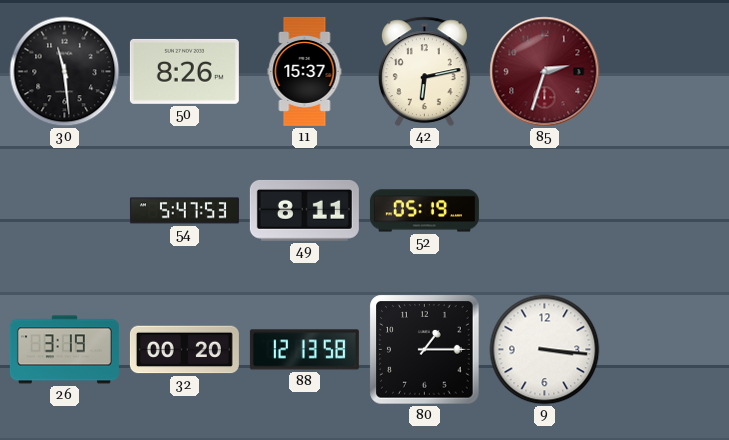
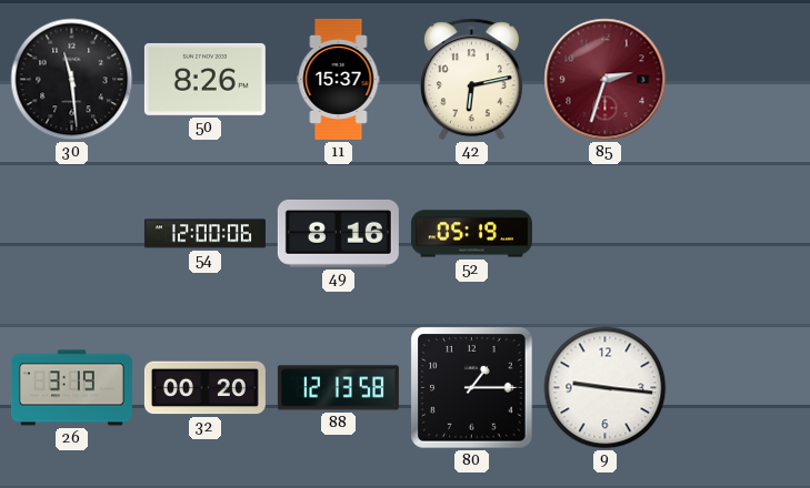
54: 5:47 -> 12:00
49: 8:11 -> 8:16
9: 3:16 -> 9:16
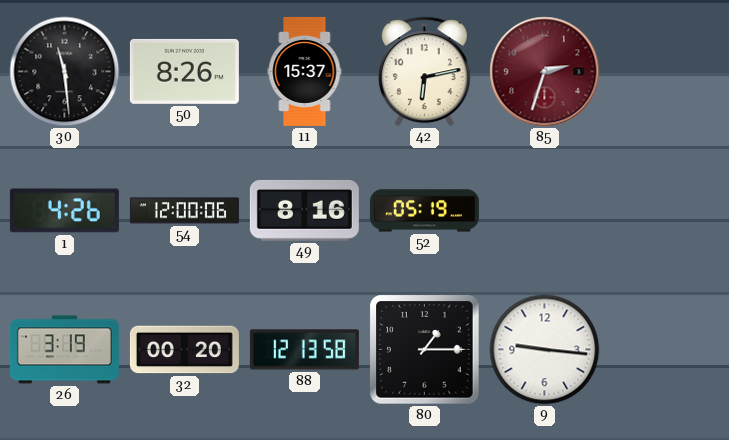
1: none -> 4:26
